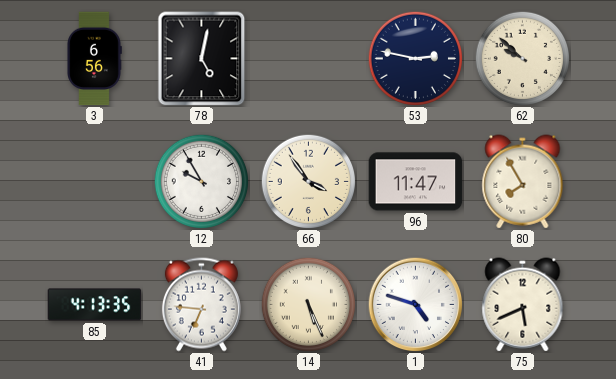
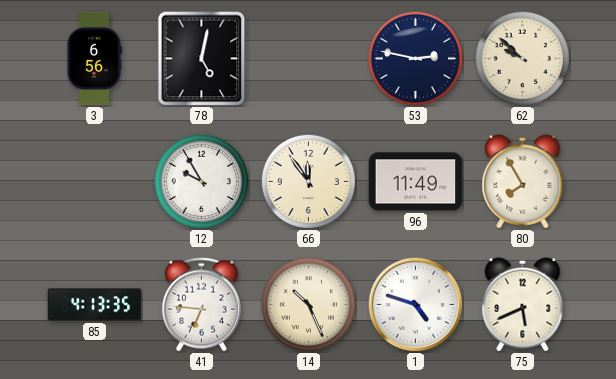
66: 3:54 -> 11:54
96: 11:47 -> 11:49
14: 5:26 -> 10:26
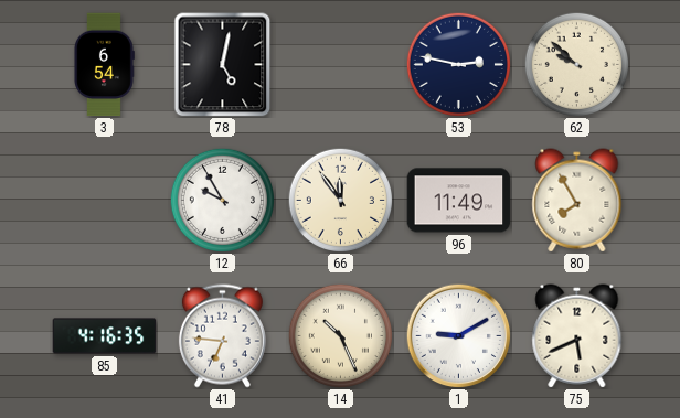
3: 6:56 -> 6:54
85: 4:13 -> 4:16
1: 4:48 -> 9:10
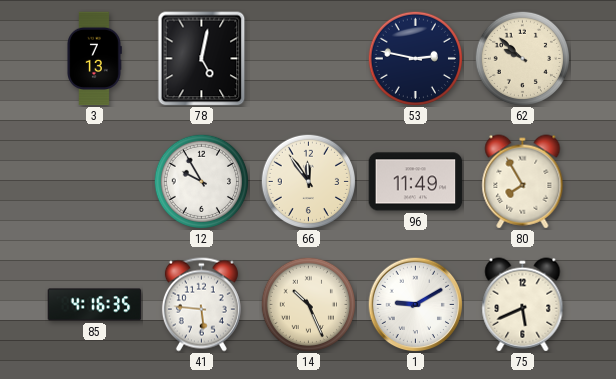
3: 6:54 -> 7:13
41: 6:46 -> 5:46
